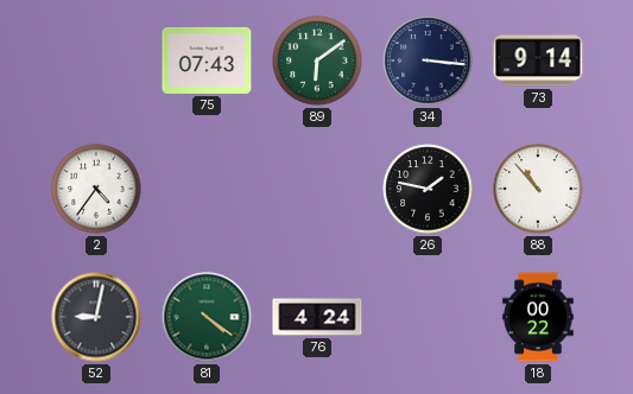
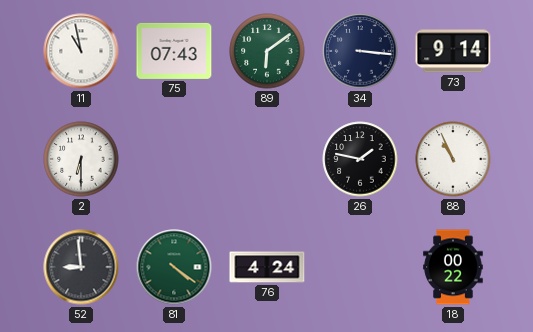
11: none -> 10:58
2: 4:36 -> 6:30
88: 10:53 -> 10:56
52: 9:02 -> 8:59
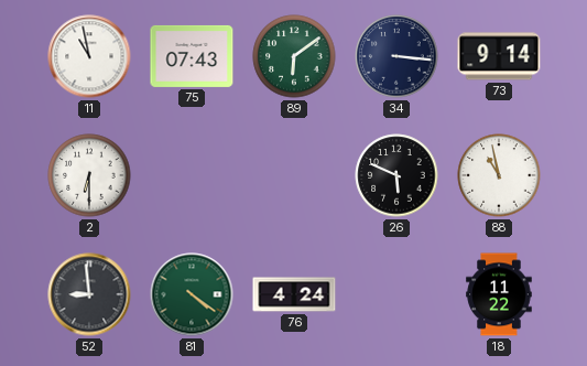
26: 1:47 -> 5:49
88: 10:56 -> 10:58
18: 00:22 -> 11:22
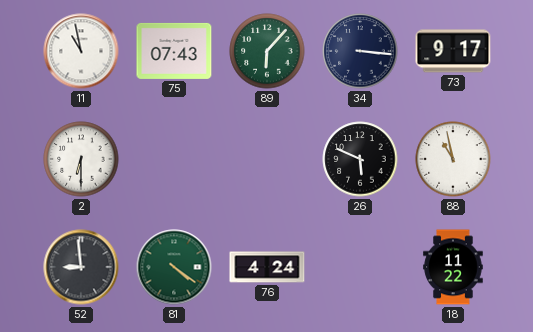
89: 6:09 -> 6:07
73: 9:14 -> 9:17
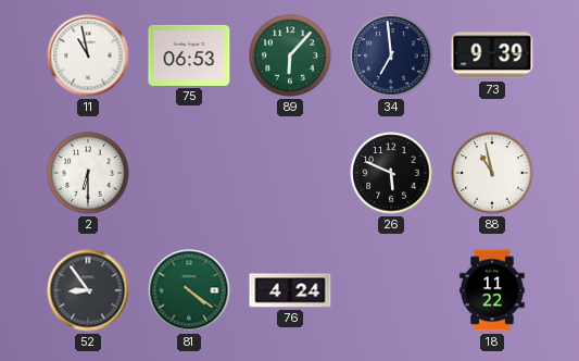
75: 07:43 -> 06:53
34: 3:16 -> 6:59
73: 9:17 -> 9:39
52: 8:59 -> 8:54
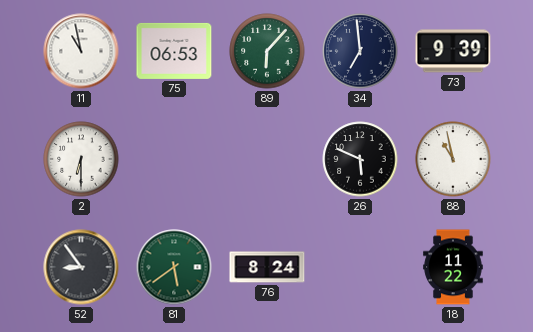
81: 4:21 -> 5:39
76: 4:24 -> 8:24
